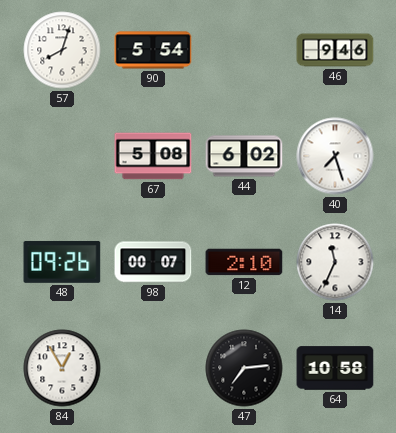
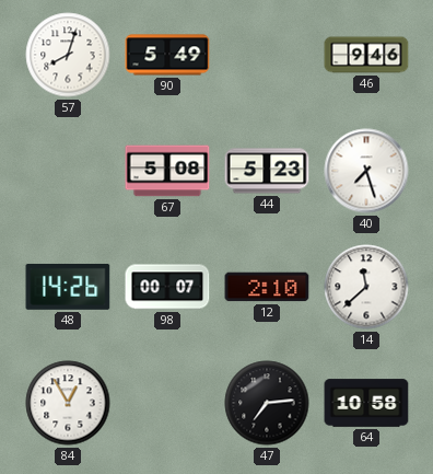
90: 5:54 -> 5:49
44: 6:02 -> 5:23
48: 09:26 -> 14:26
14: 11:34 -> 11:38
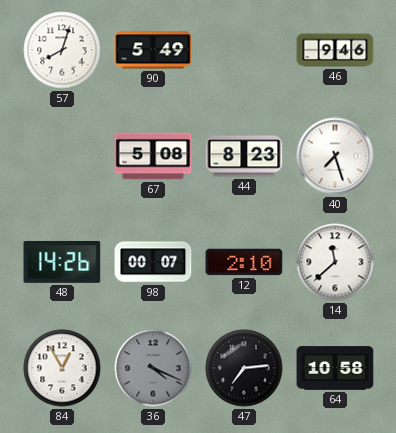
44: 5:23 -> 8:23
36: none -> 4:19
